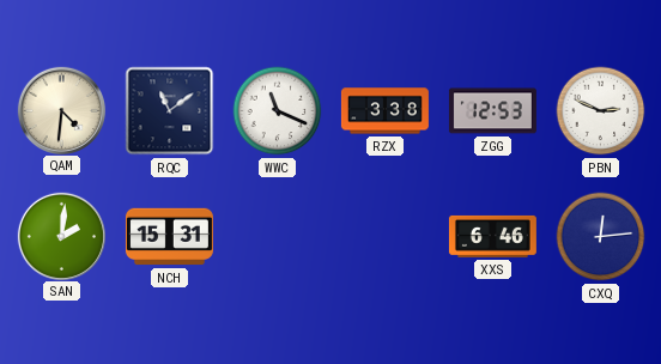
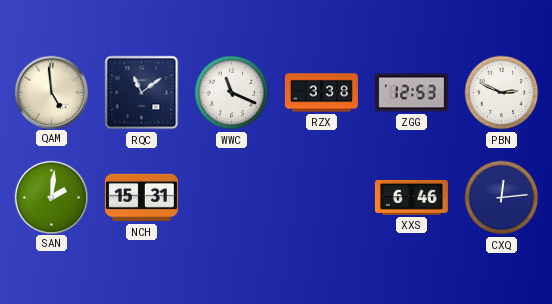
QAM: 4:31 -> 4:59
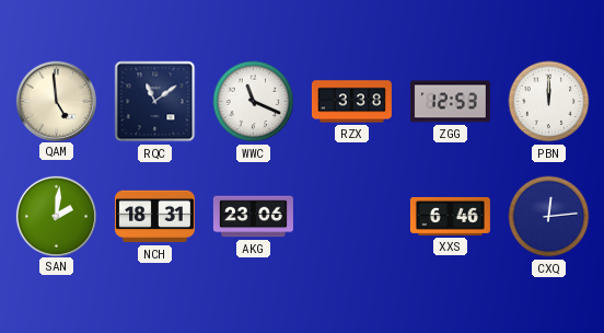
PBN: 2:49 -> 12:00
NCH: 15:31 -> 18:31
AKG: none -> 23:06
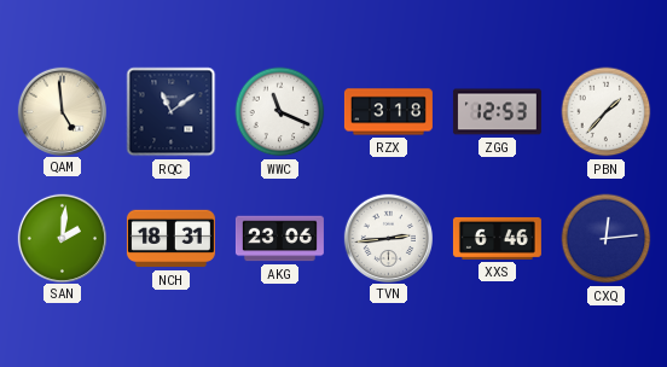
RZX: 3:38 -> 3:18
PBN: 12:00 -> 1:37
TVN: none -> 2:44
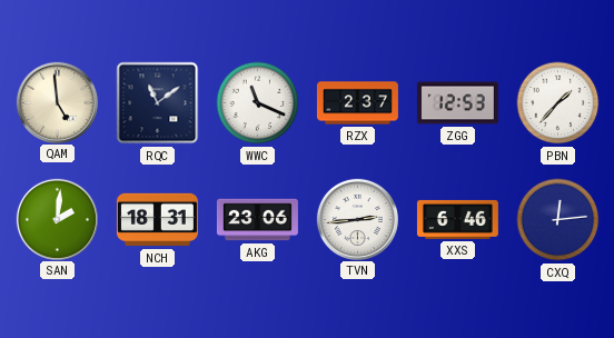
RZX: 3:18 -> 2:37
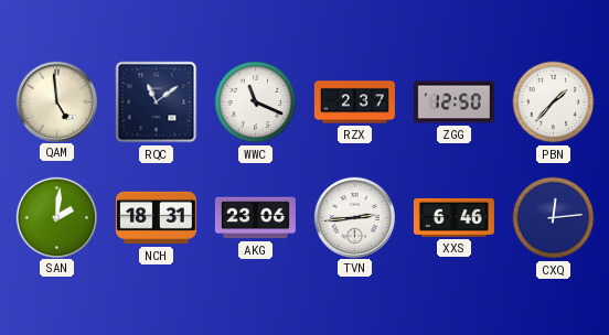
ZGG: 12:53 -> 12:50
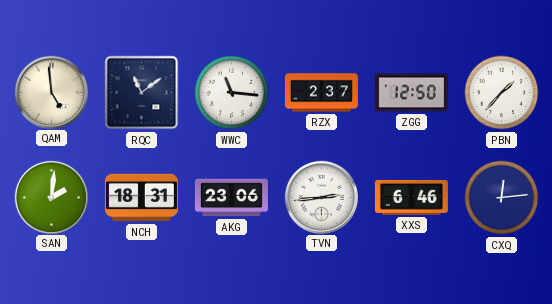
WWC: 11:19 -> 11:16
